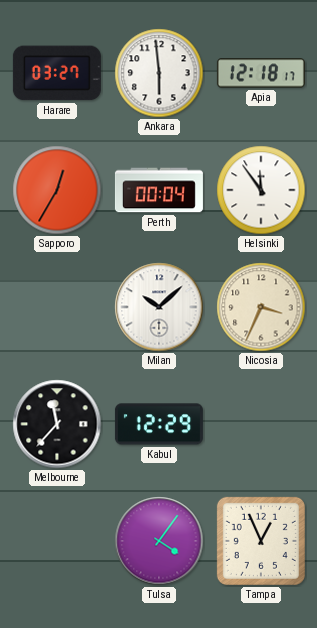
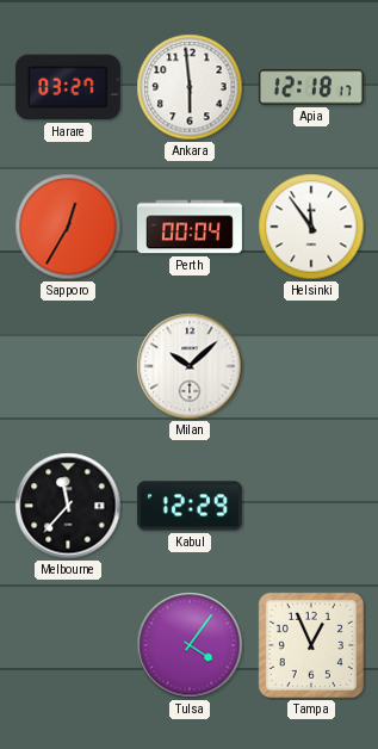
Nicosia: 3:34 -> none
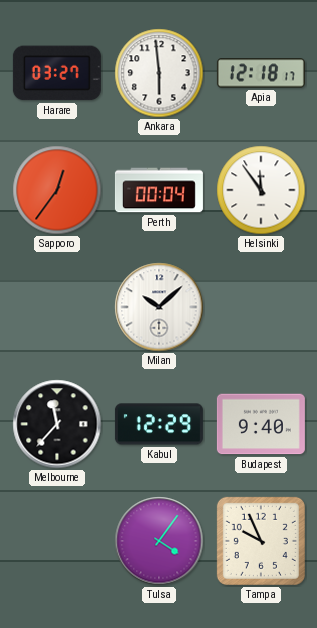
Sapporo: 12:35 -> 12:36
Budapest: none -> 9:40
Tampa: 12:56 -> 9:56
